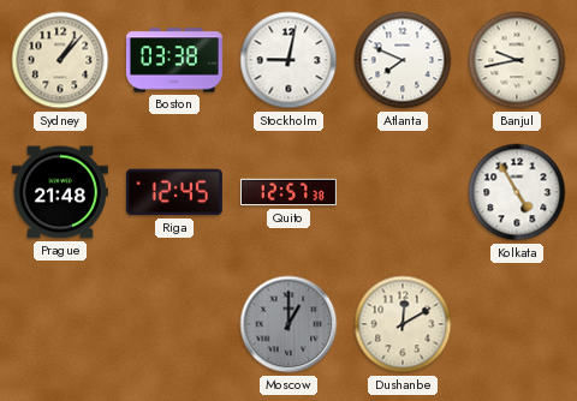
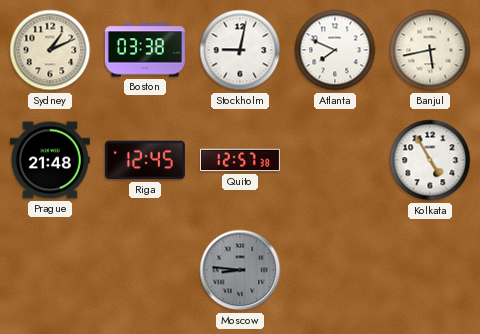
Sydney: 1:07 -> 1:11
Banjul: 9:43 -> 5:43
Moscow: 1:00 -> 8:46
Dushanbe: 12:10 -> none
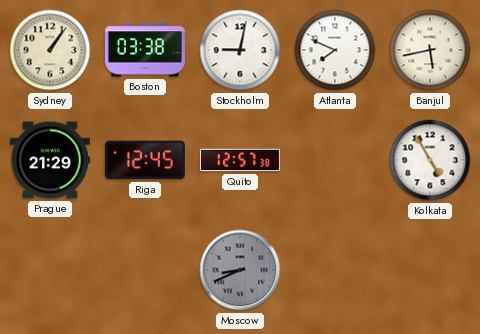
Sydney: 1:11 -> 1:06
Prague: 21:48 -> 21:29
Moscow: 8:46 -> 8:41
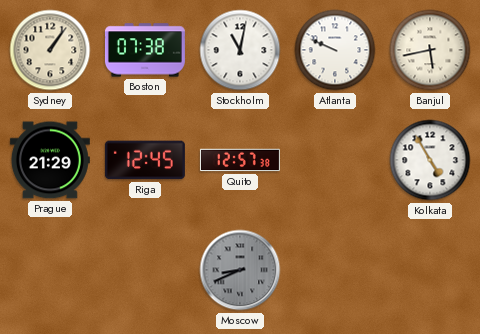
Boston: 03:38 -> 07:38
Stockholm: 9:02 -> 11:02
Atlanta: 7:49 -> 9:49
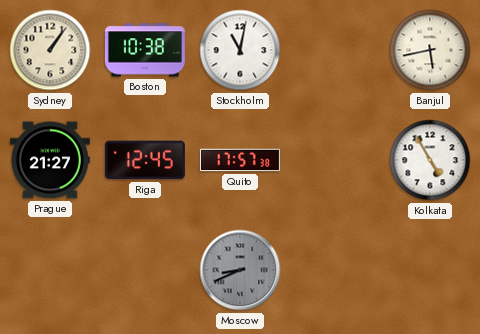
Boston: 07:38 -> 10:38
Atlanta: 9:49 -> none
Prague: 21:29 -> 21:27
Quito: 12:57 -> 17:57
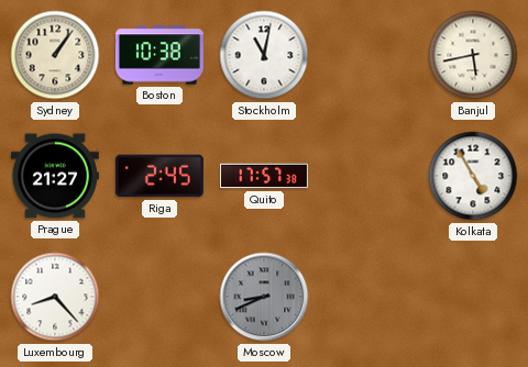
Riga: 12:45 -> 2:45
Luxembourg: none -> 8:23
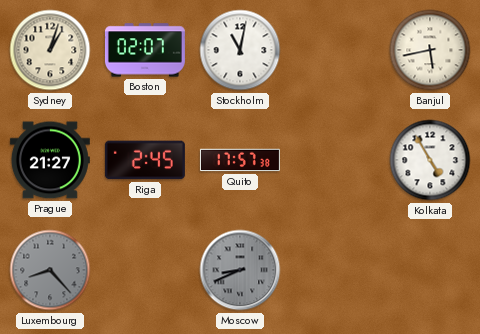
Sydney: 1:06 -> 1:03
Boston: 10:38 -> 02:07
Luxembourg dial: white -> grey
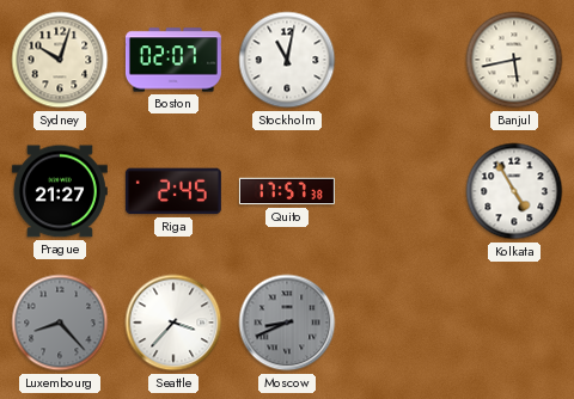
Sydney: 1:03 -> 10:03
Seattle: none -> 3:37
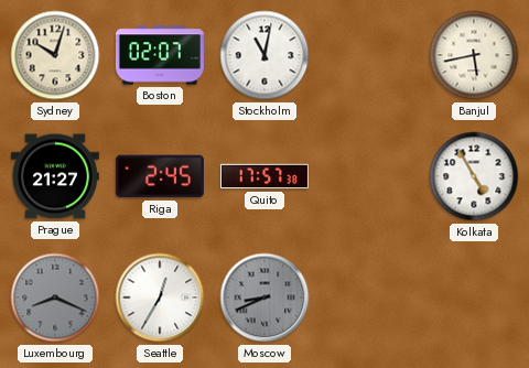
Luxembourg: 8:23 -> 8:19
Seattle: 3:37 -> 12:35
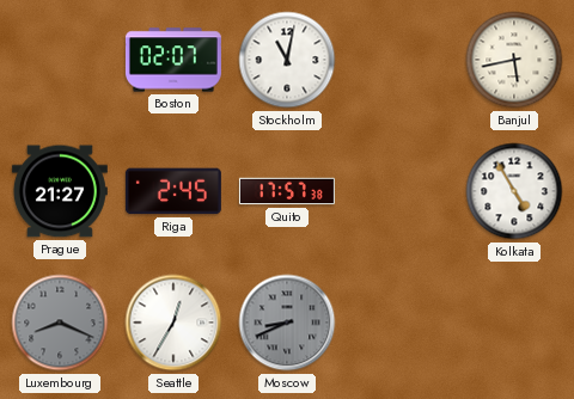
Sydney: 10:03 -> none
